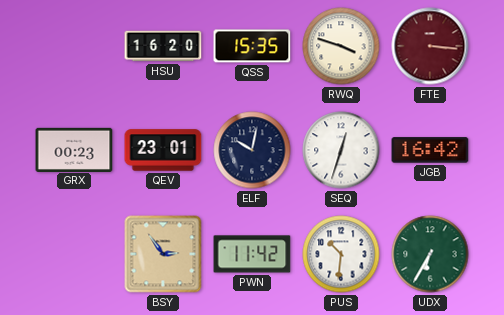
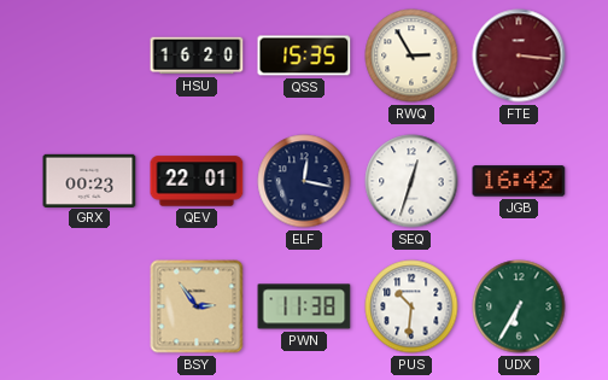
RWQ: 3:48 -> 2:55
QEV: 23:01 -> 22:01
ELF: 10:02 -> 12:17
PWN: 11:42 -> 11:38
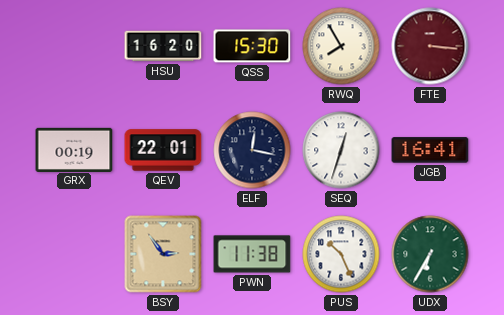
QSS: 15:35 -> 15:30
RWQ: 2:55 -> 7:55
GRX: 00:23 -> 00:19
JGB: 16:42 -> 16:41
PUS: 10:31 -> 10:26
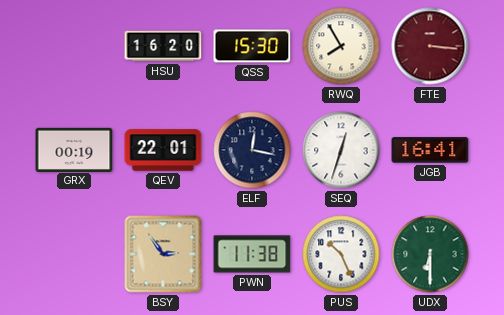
UDX: 6:35 -> 6:30
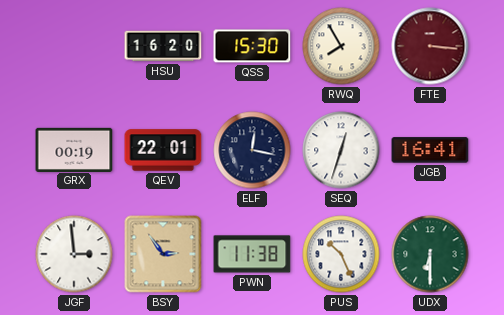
JGF: none -> 2:59
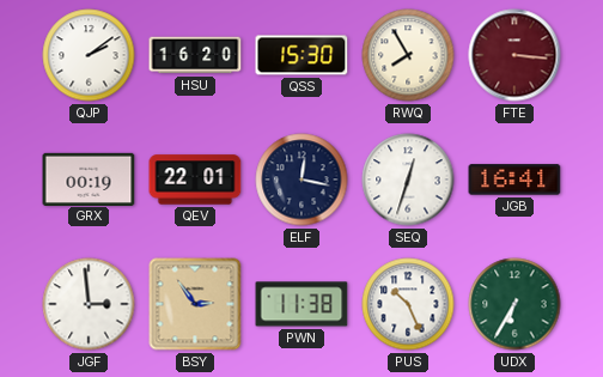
QJP: none -> 2:09
UDX: 6:30 -> 6:35
